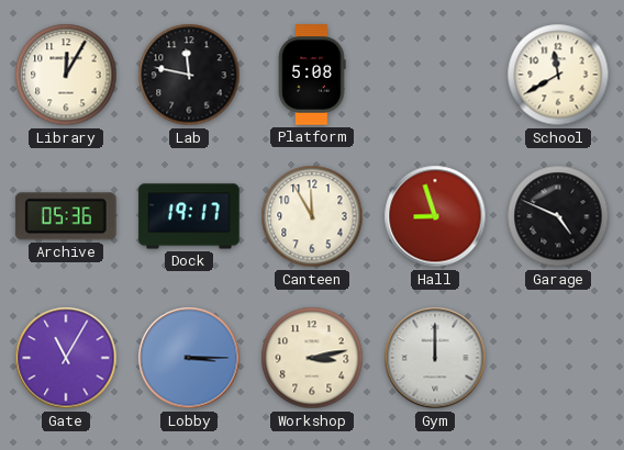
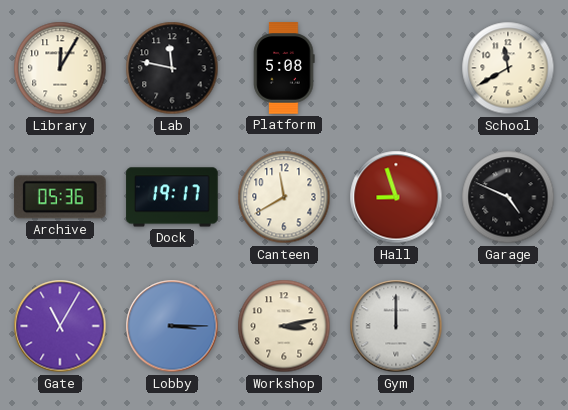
Canteen: 11:55 -> 11:40
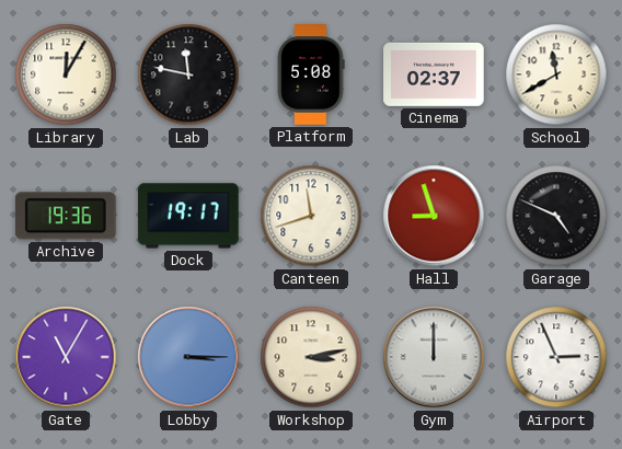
Cinema: none -> 02:37
Archive: 05:36 -> 19:36
Canteen: 11:40 -> 11:42
Airport: none -> 2:56
